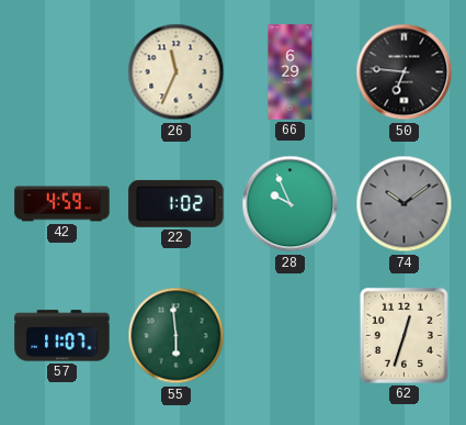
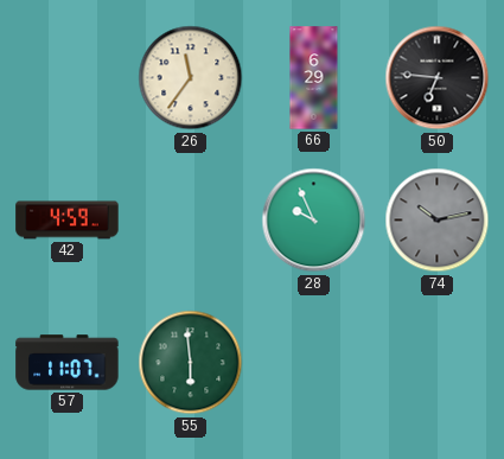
26: 11:34 -> 11:36
22: 1:02 -> none
74: 10:09 -> 10:13
62: 12:33 -> none
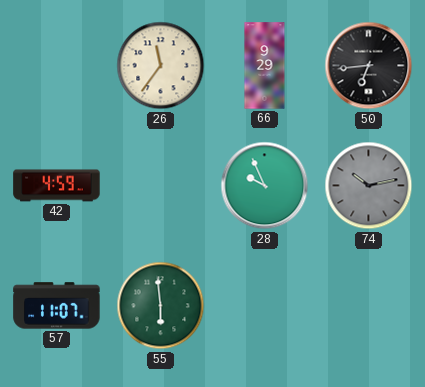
66: 6:29 -> 9:29
50: 6:46 -> 6:44
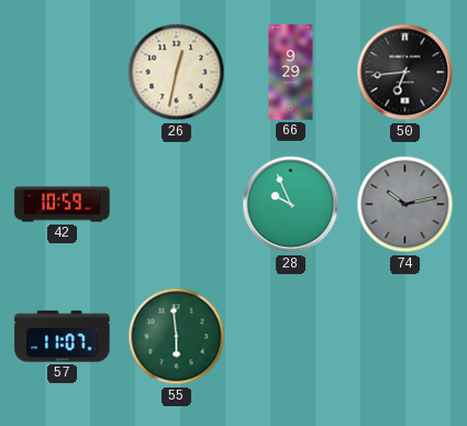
26: 11:36 -> 12:32
42: 4:59 -> 10:59
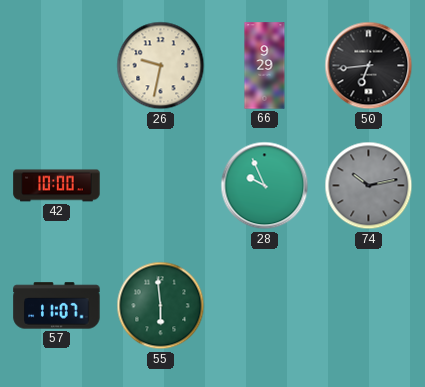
26: 12:32 -> 9:32
42: 10:59 -> 10:00
